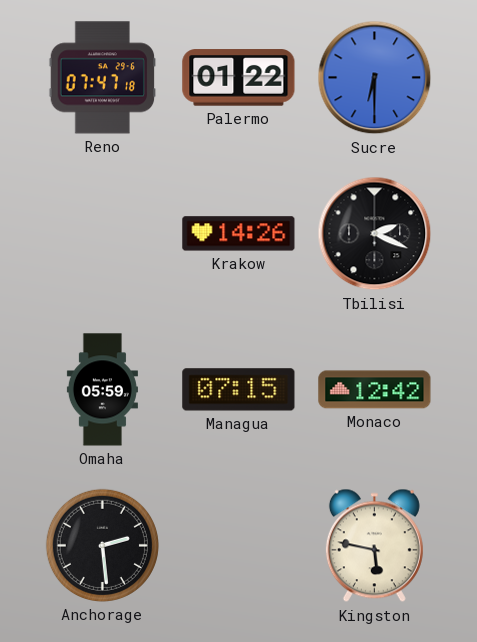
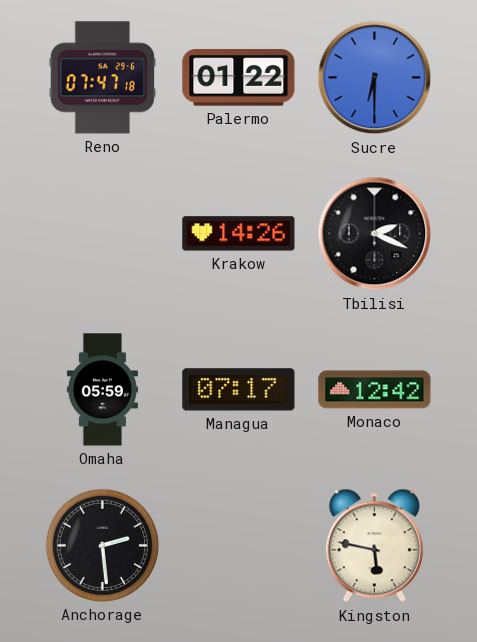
Managua: 07:15 -> 07:17
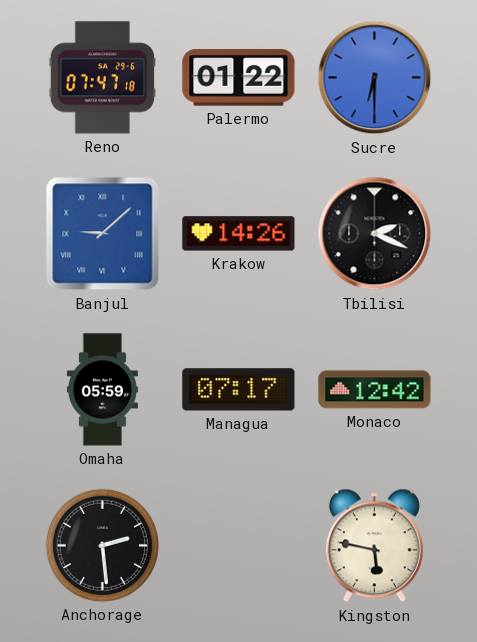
Banjul: none -> 9:08
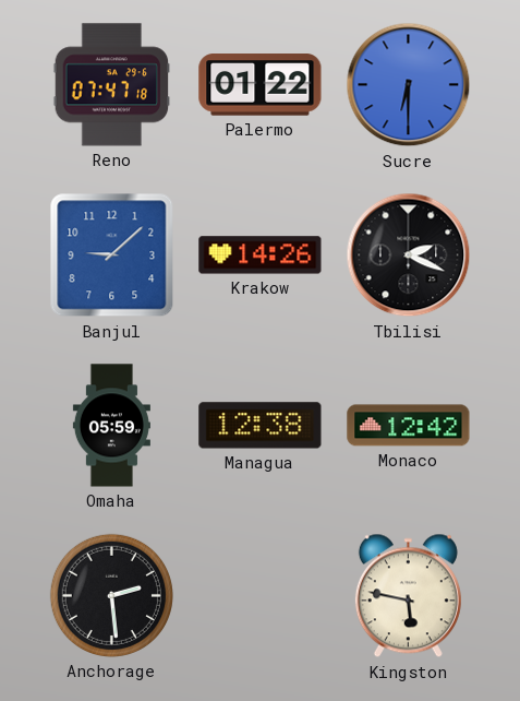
Banjul numerals: Roman -> Arabic
Managua: 07:17 -> 12:38
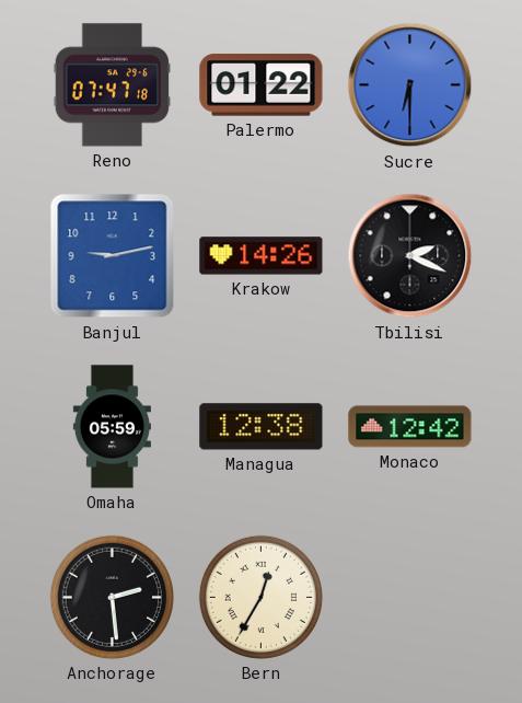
Banjul: 9:08 -> 9:13
Bern: none -> 12:35
Kingston: 5:47 -> none
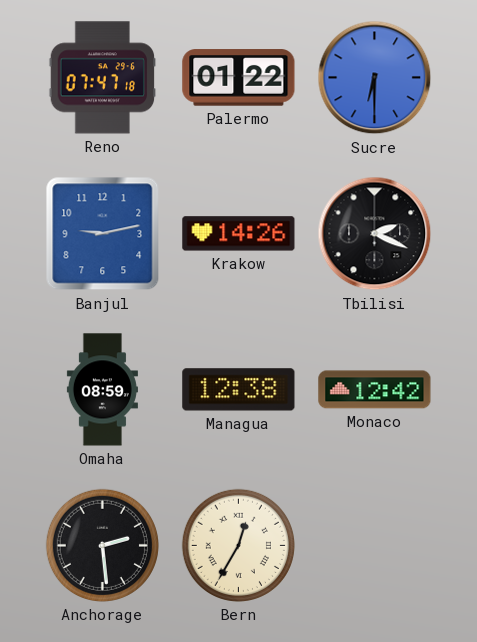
Omaha: 05:59 -> 08:59
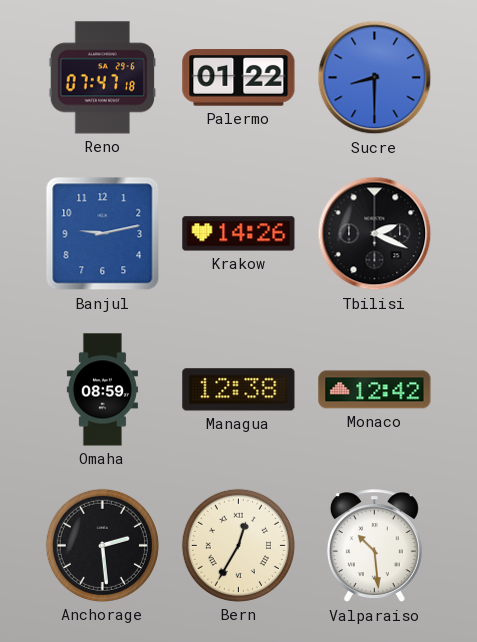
Sucre: 6:30 -> 8:30
Valparaiso: none -> 10:29
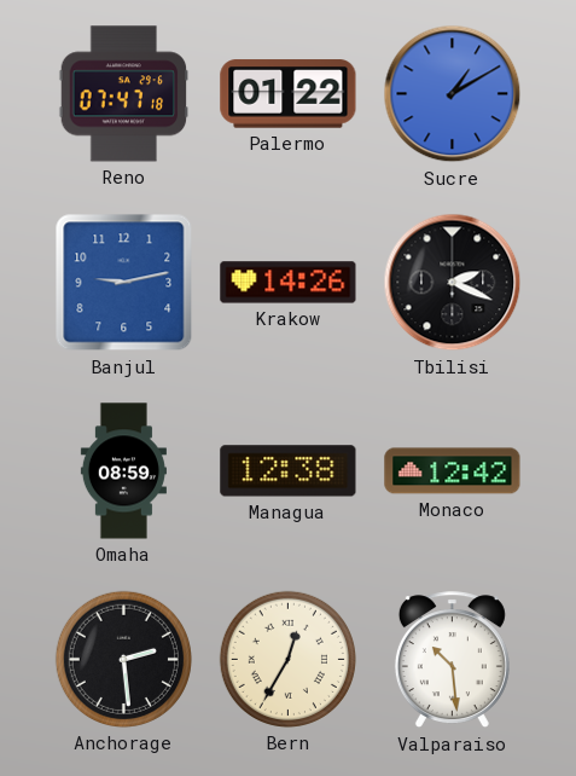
Sucre: 8:30 -> 1:10
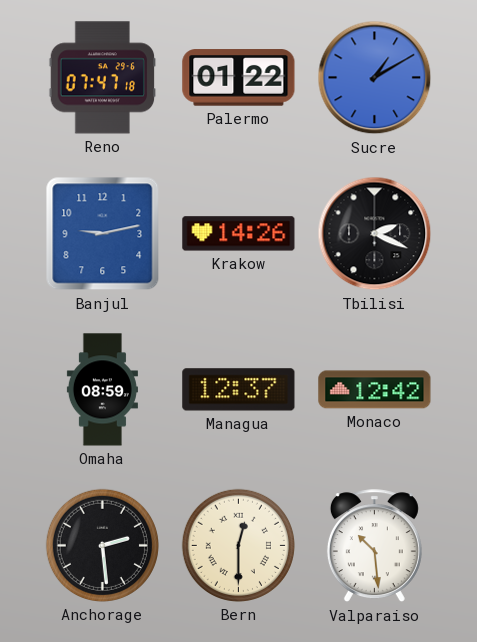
Managua: 12:38 -> 12:37
Bern: 12:35 -> 12:30
